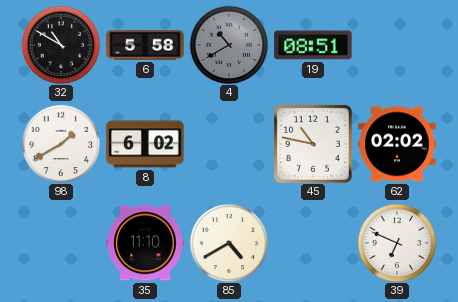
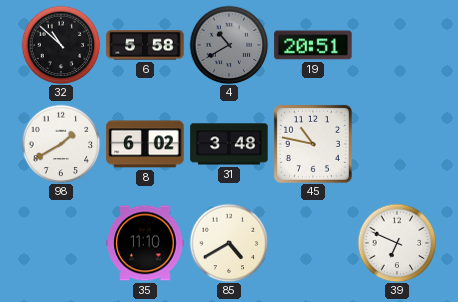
32: 10:50 -> 10:52
19: 08:51 -> 20:51
31: none -> 3:48
62: 02:02 -> none
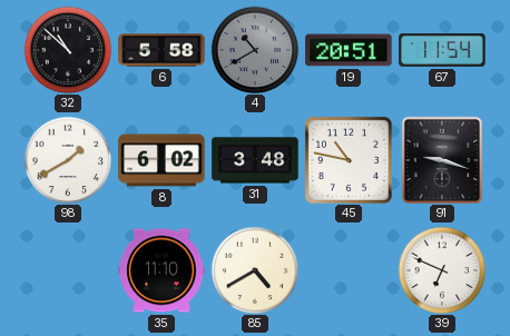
67: none -> 11:54
91: none -> 9:18
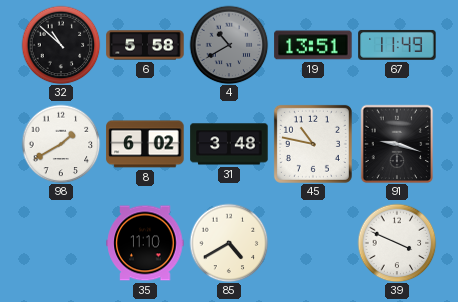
19: 20:51 -> 13:51
67: 11:54 -> 11:49
39: 6:49 -> 3:49
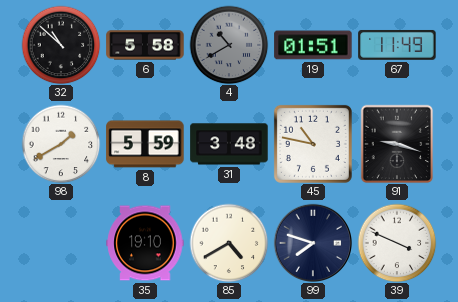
19: 13:51 -> 01:51
8: 6:02 -> 5:59
35: 11:10 -> 19:10
99: none -> 7:48
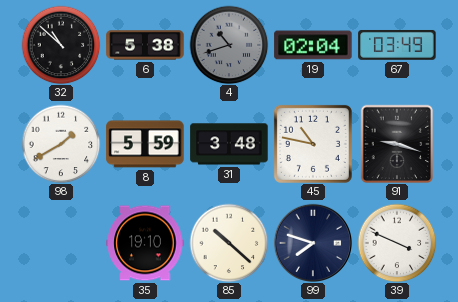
6: 5:58 -> 5:38
4: 10:40 -> 10:42
19: 01:51 -> 02:04
67: 11:49 -> 03:49
85: 4:40 -> 10:22
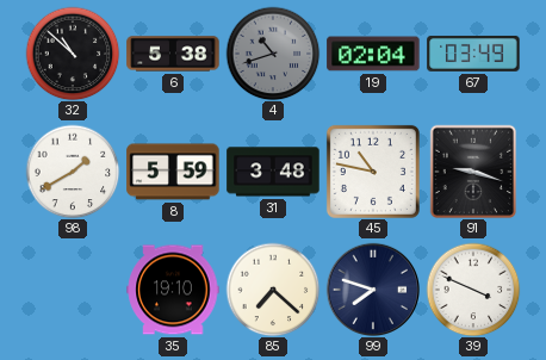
85: 10:22 -> 7:22
